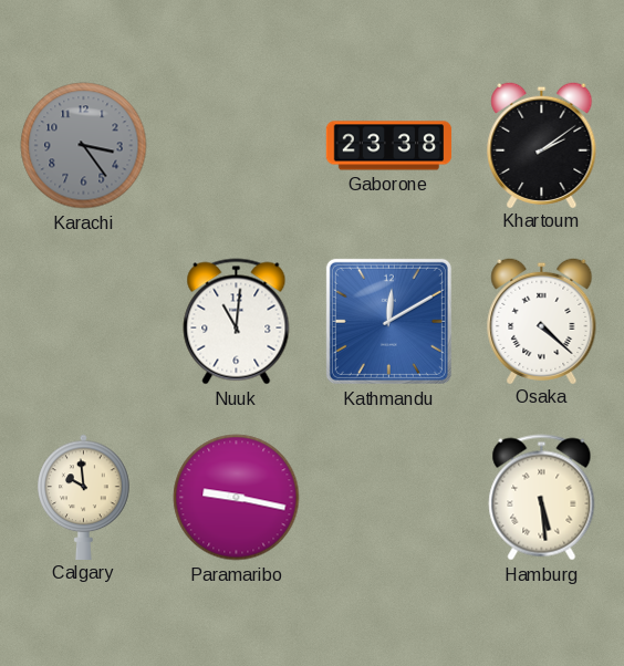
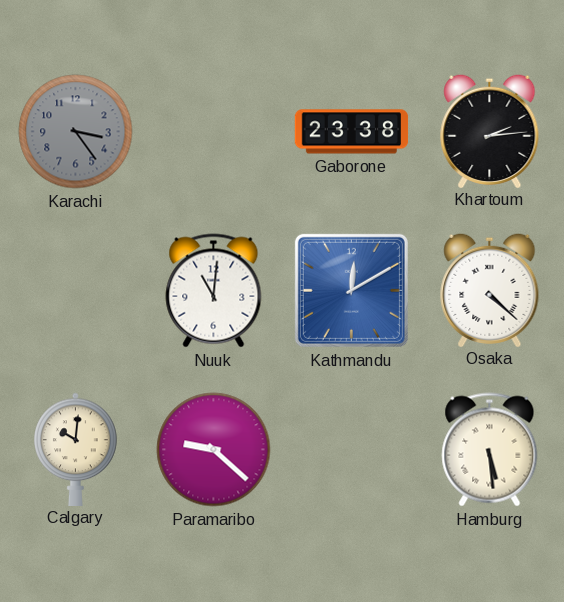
Khartoum: 2:09 -> 2:14
Calgary: 9:59 -> 10:01
Paramaribo: 9:17 -> 9:22
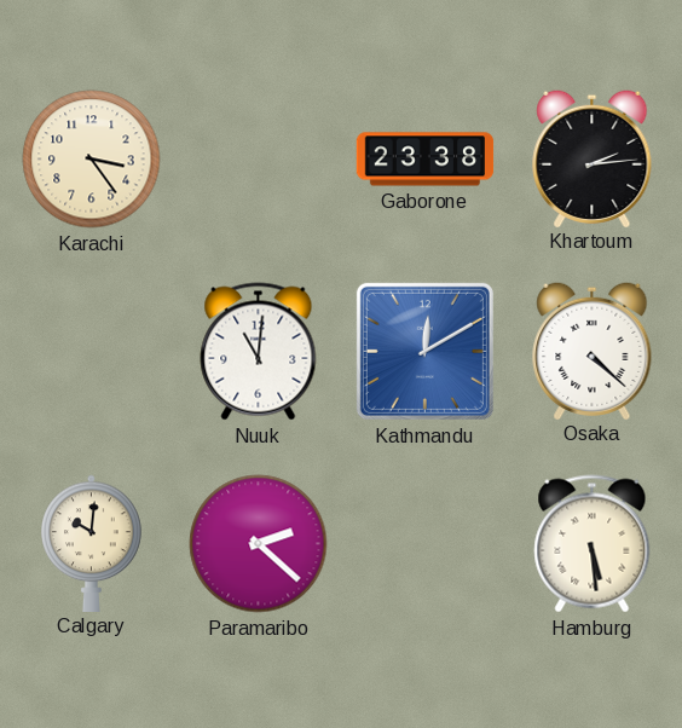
Karachi dial: grey -> cream
Paramaribo: 9:22 -> 2:22
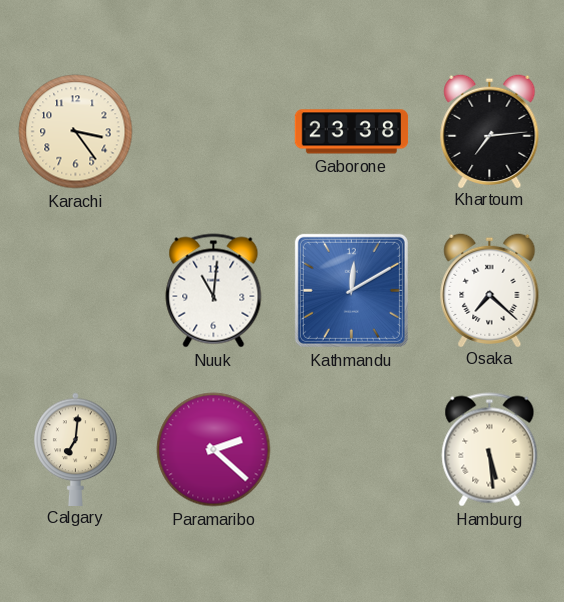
Khartoum: 2:14 -> 7:14
Osaka: 4:22 -> 7:22
Calgary: 10:01 -> 7:01
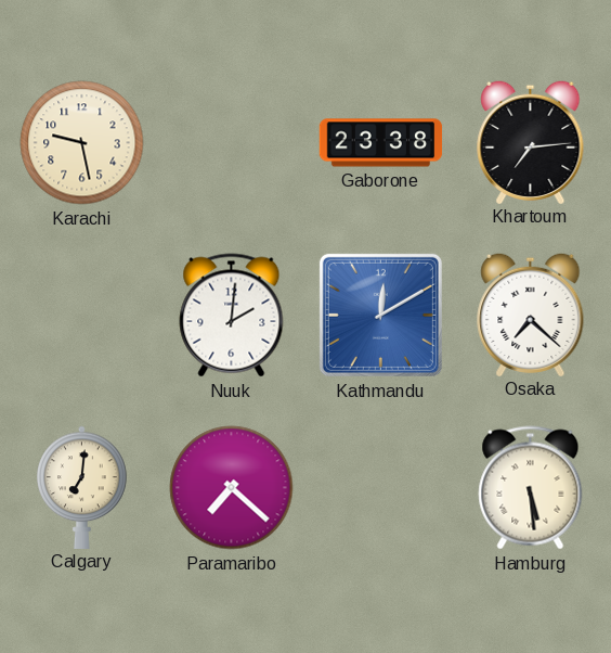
Karachi: 3:24 -> 9:28
Nuuk: 11:01 -> 2:01
Paramaribo: 2:22 -> 7:22
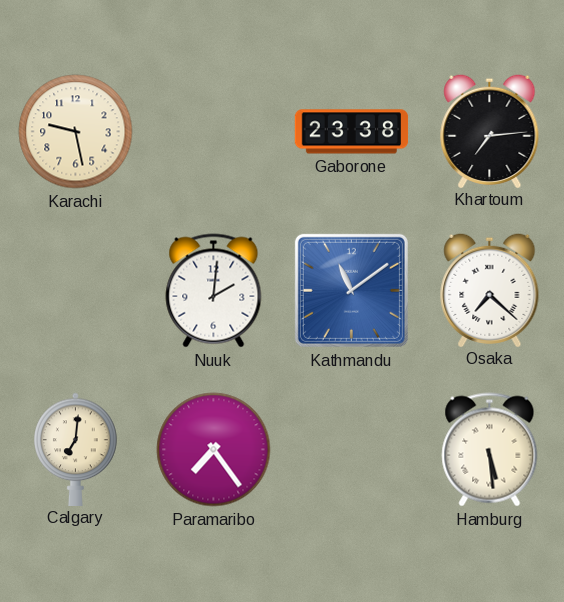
Kathmandu: 12:10 -> 11:09
Paramaribo: 7:22 -> 7:24
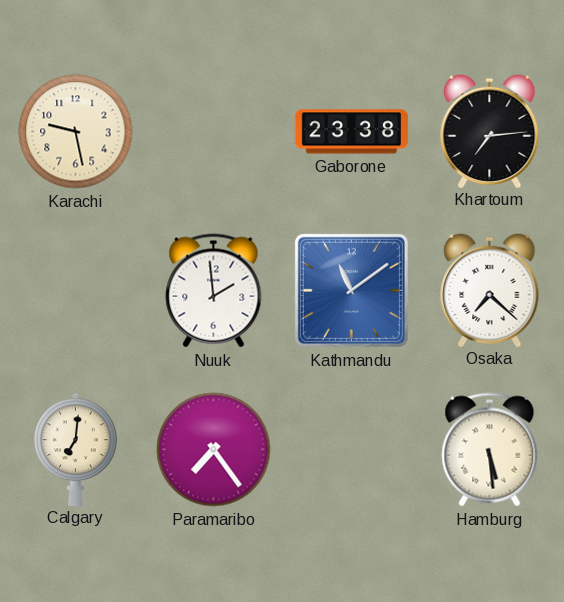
Nuuk: 2:01 -> 1:59
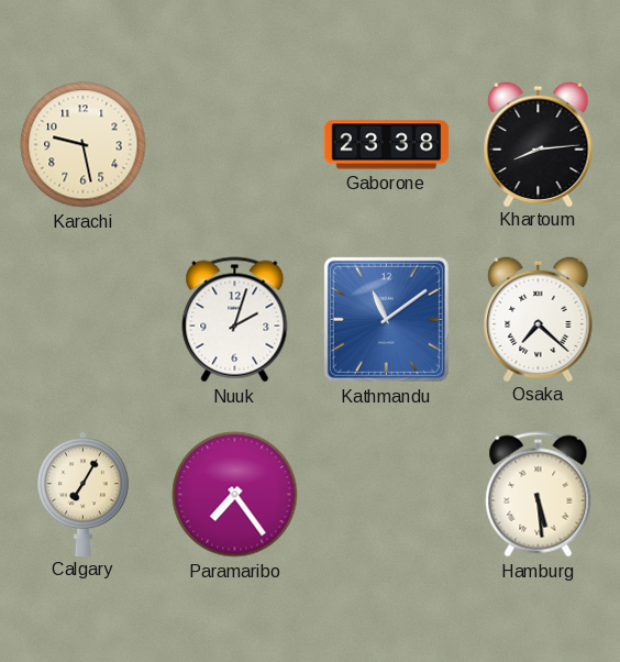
Khartoum: 7:14 -> 8:14
Nuuk: 1:59 -> 2:03
Calgary: 7:01 -> 7:05
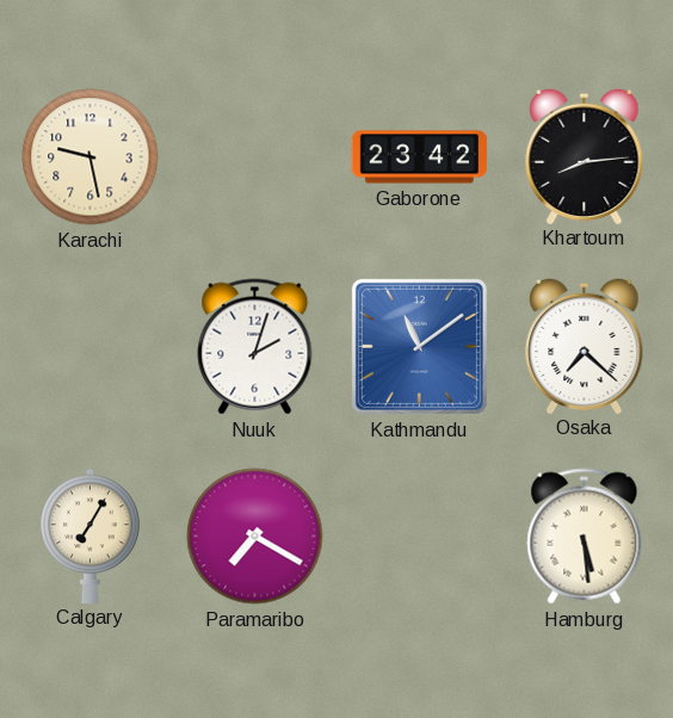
Gaborone: 23:38 -> 23:42
Paramaribo: 7:24 -> 7:20
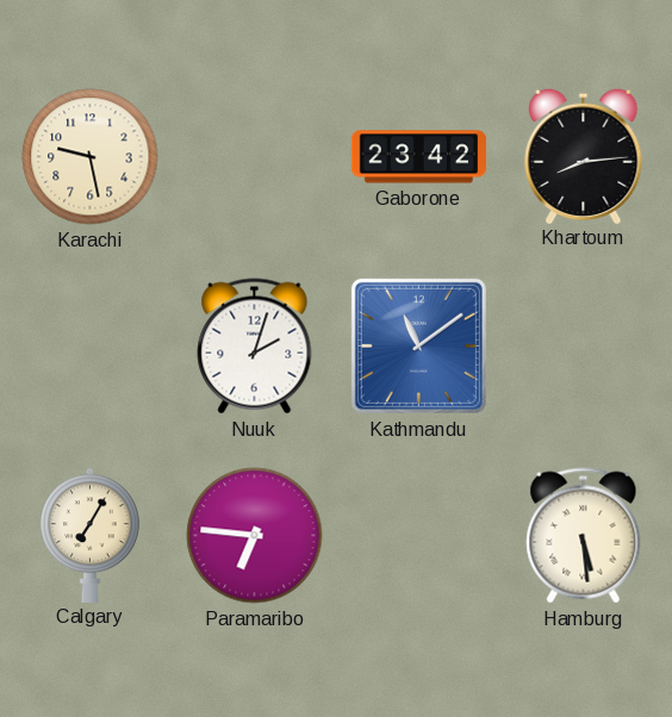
Osaka: 7:22 -> none
Paramaribo: 7:20 -> 6:46
